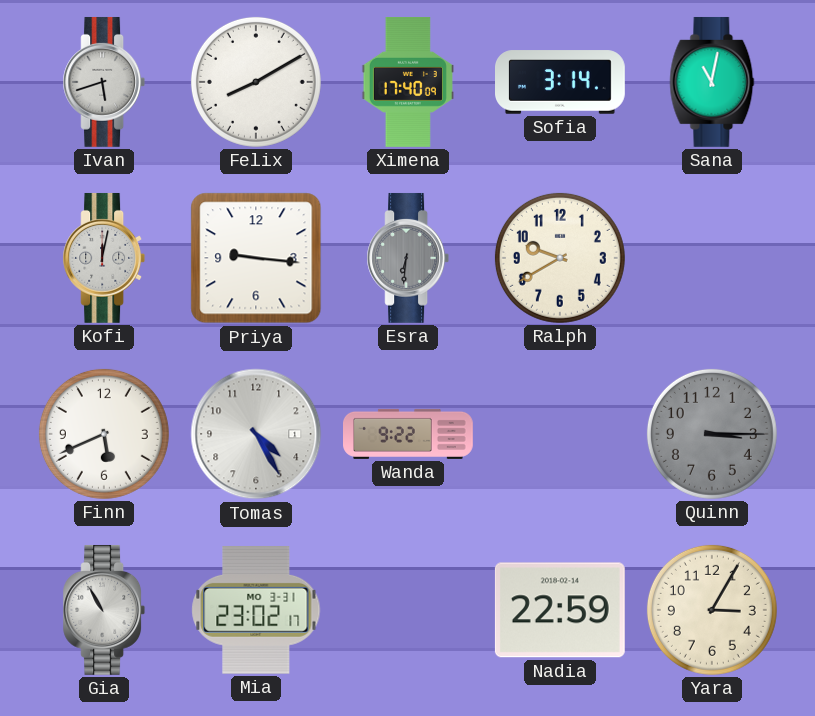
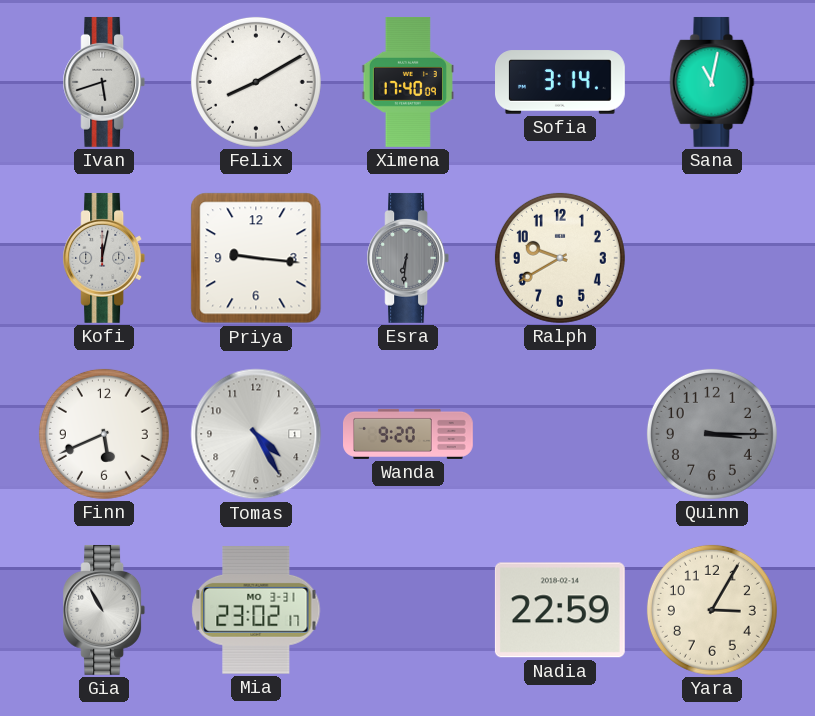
Wanda: 9:22 -> 9:20
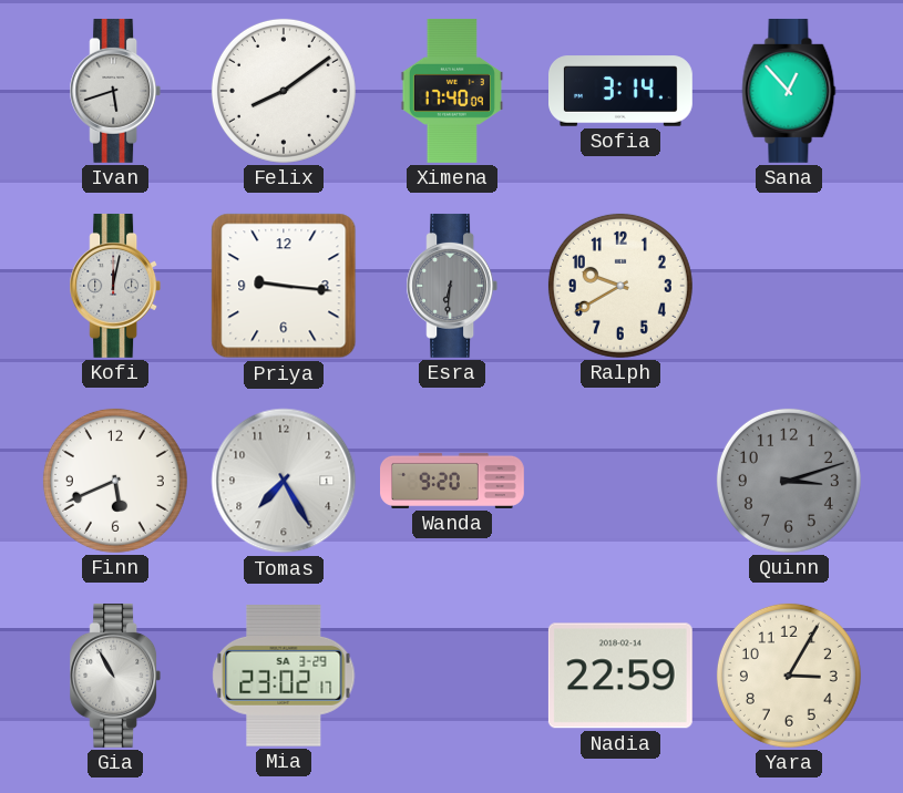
Felix: 8:10 -> 8:09
Sana: 11:02 -> 12:53
Tomas: 4:25 -> 7:25
Quinn: 3:15 -> 3:12
Mia date: MO 3-31 -> SA 3-29
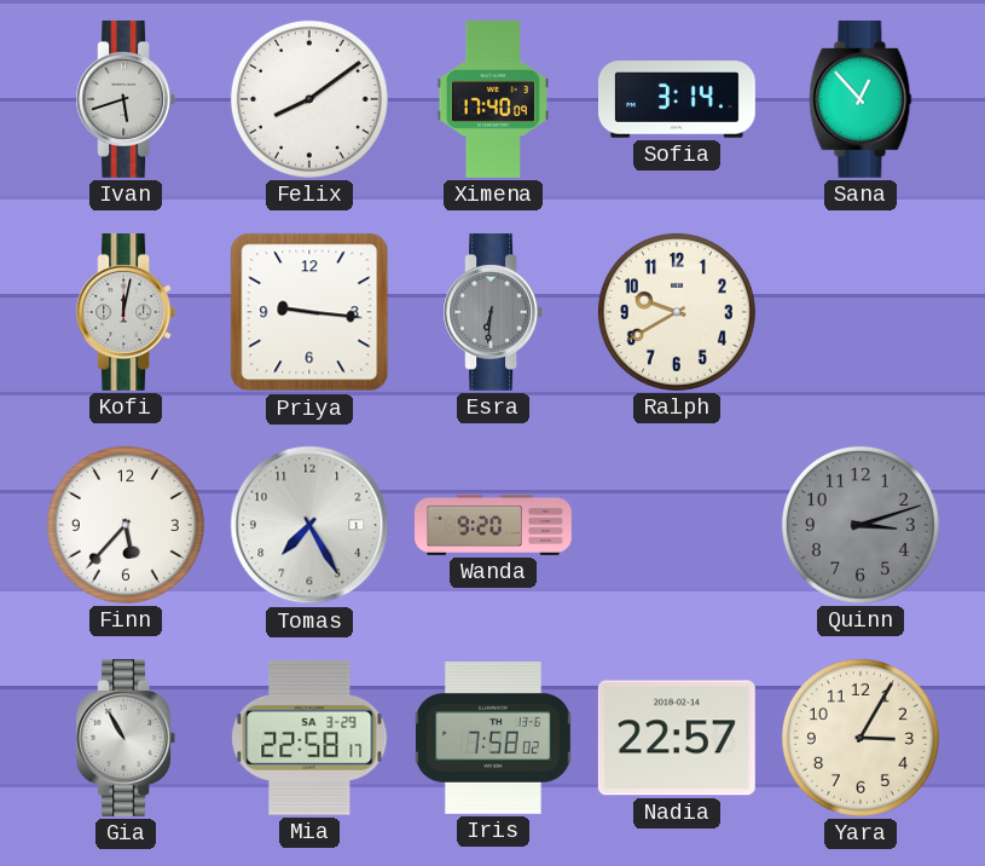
Finn: 5:41 -> 5:37
Mia: 23:02 -> 22:58
Iris: none -> 7:58
Nadia: 22:59 -> 22:57
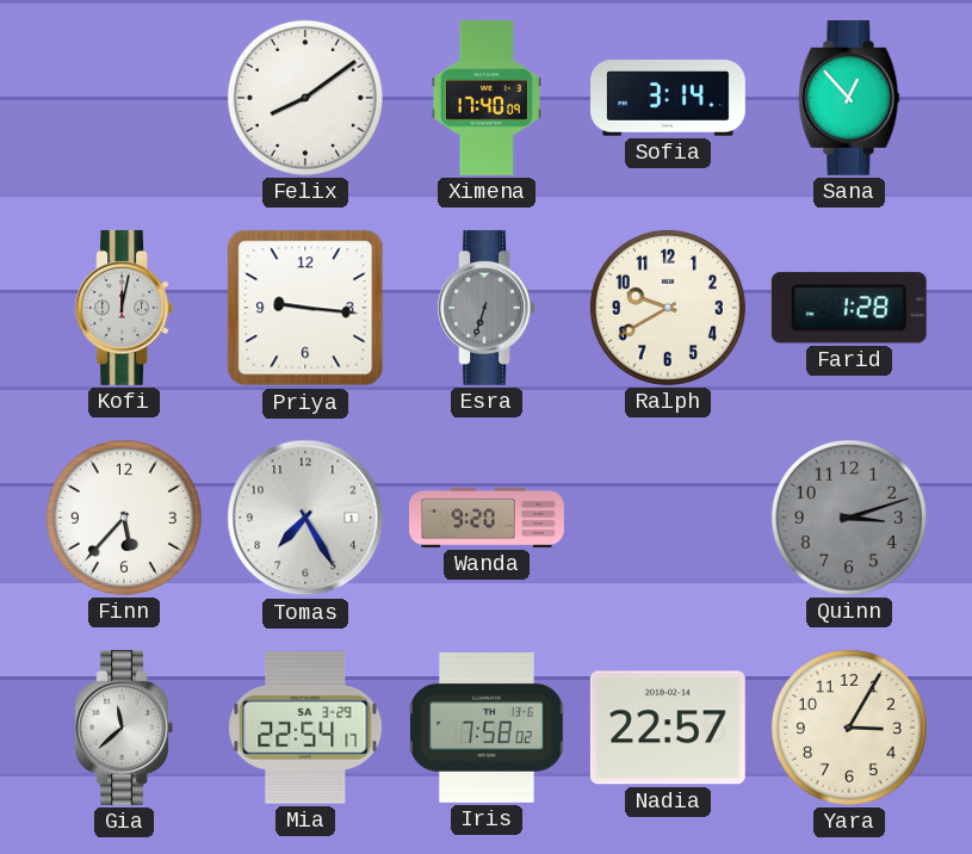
Ivan: 5:42 -> none
Esra: 6:31 -> 6:33
Farid: none -> 1:28
Gia: 10:55 -> 11:38
Mia: 22:58 -> 22:54
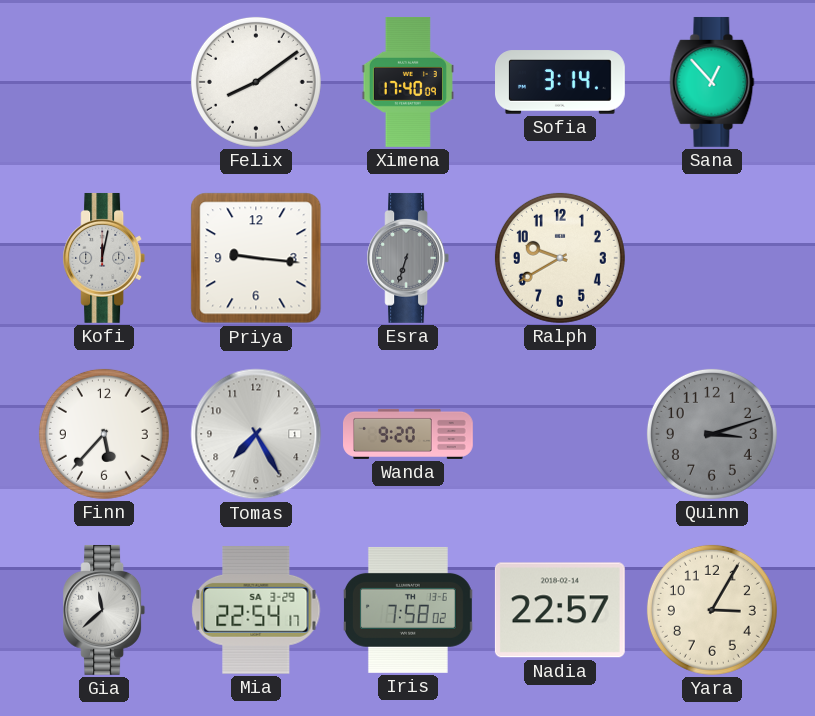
Farid: 1:28 -> none
